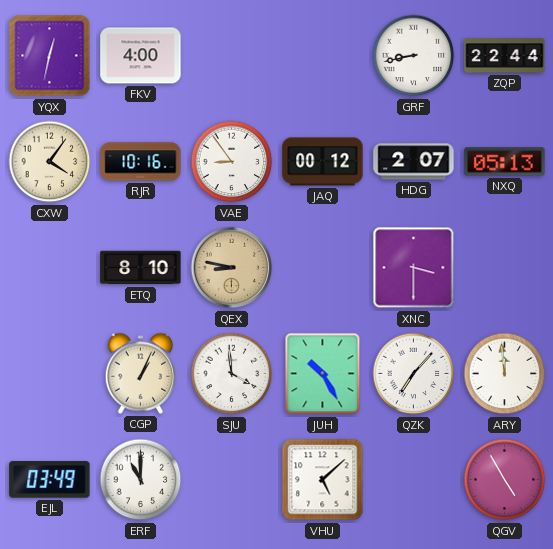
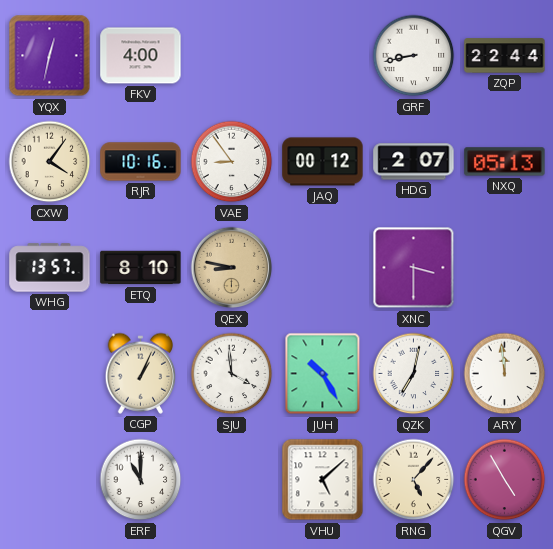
WHG: none -> 13:57
QZK: 7:07 -> 7:02
EJL: 03:49 -> none
RNG: none -> 5:07
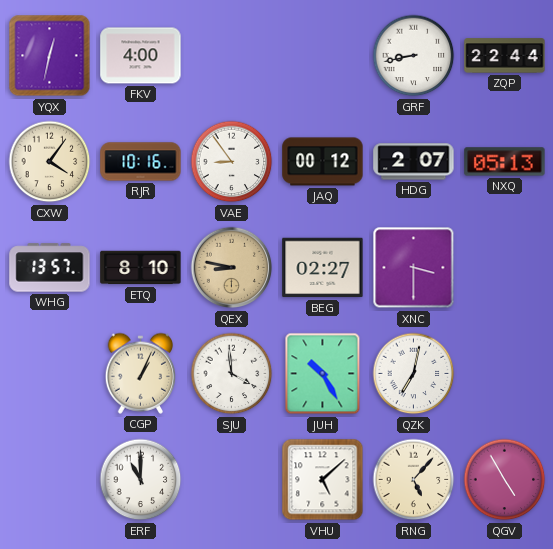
BEG: none -> 02:27
ARY: 11:59 -> none
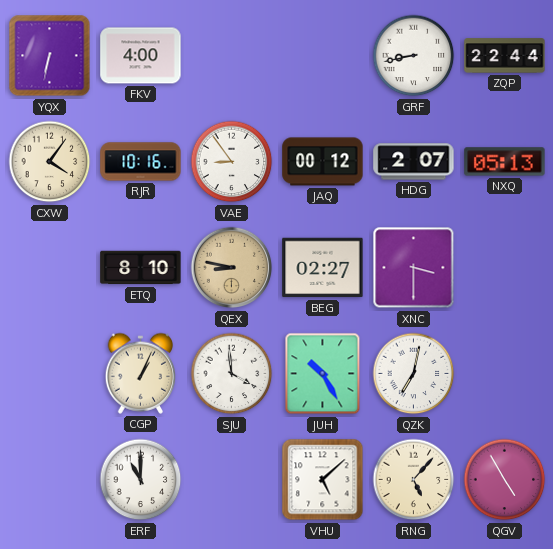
YQX: 12:32 -> 6:32
WHG: 13:57 -> none
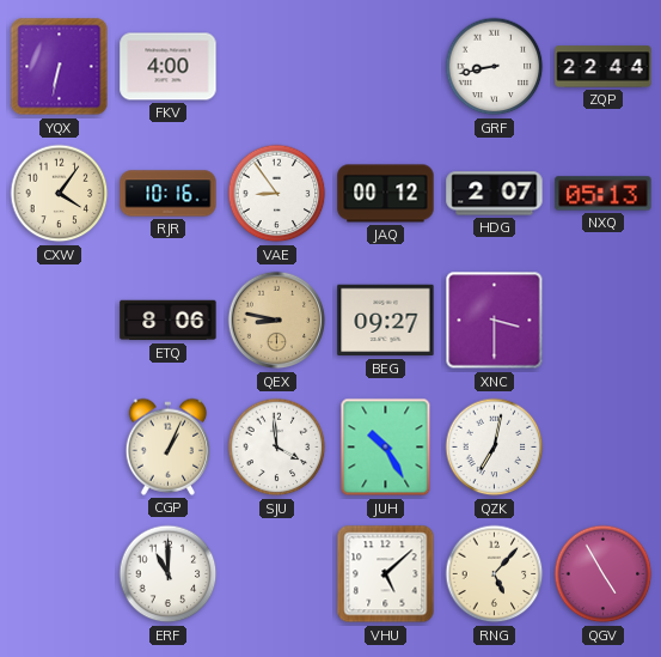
ETQ: 8:10 -> 8:06
BEG: 02:27 -> 09:27
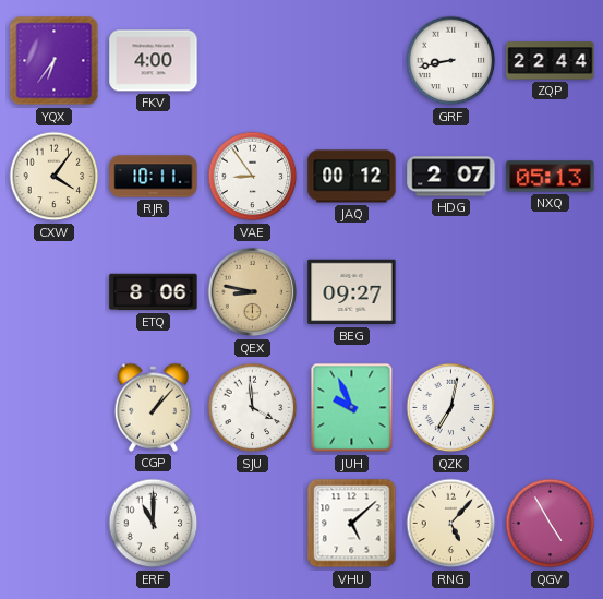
YQX: 6:32 -> 6:36
RJR: 10:16 -> 10:11
XNC: 3:30 -> none
CGP: 1:04 -> 1:07
JUH: 10:25 -> 9:56
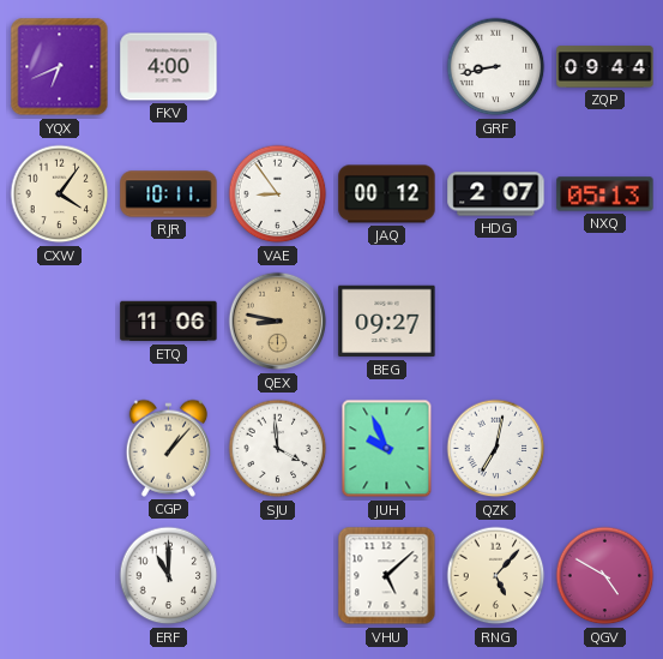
YQX: 6:36 -> 6:41
ZQP: 22:44 -> 09:44
ETQ: 8:06 -> 11:06
QGV: 4:55 -> 4:50
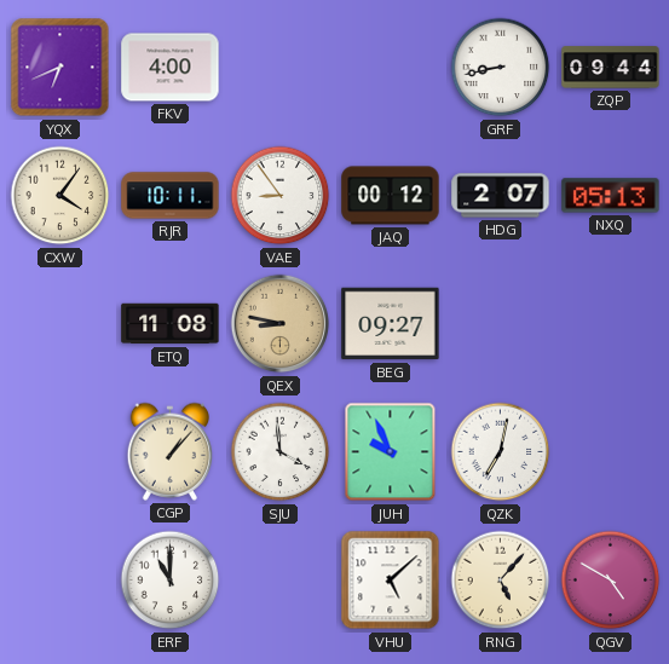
ETQ: 11:06 -> 11:08
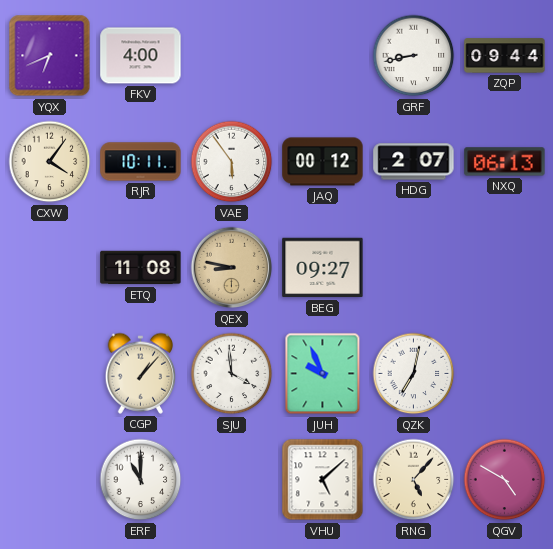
VAE: 8:54 -> 5:54
NXQ: 05:13 -> 06:13
